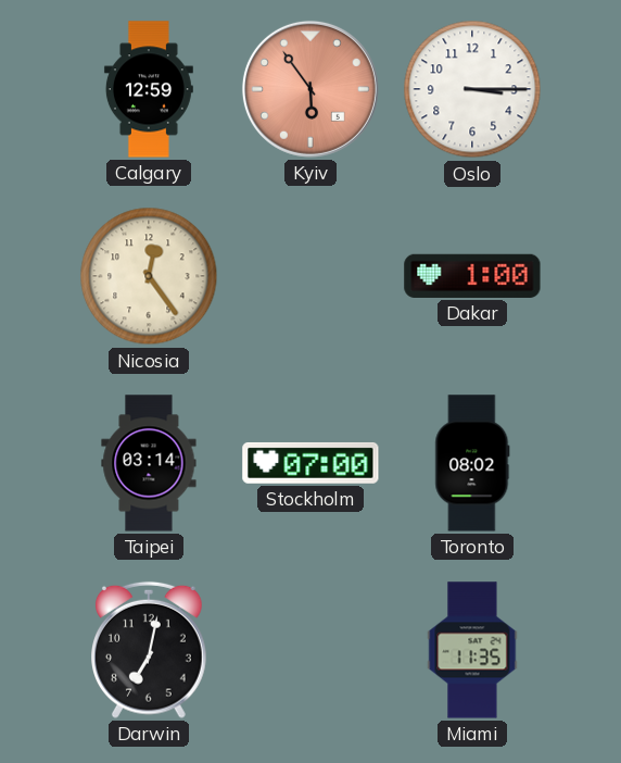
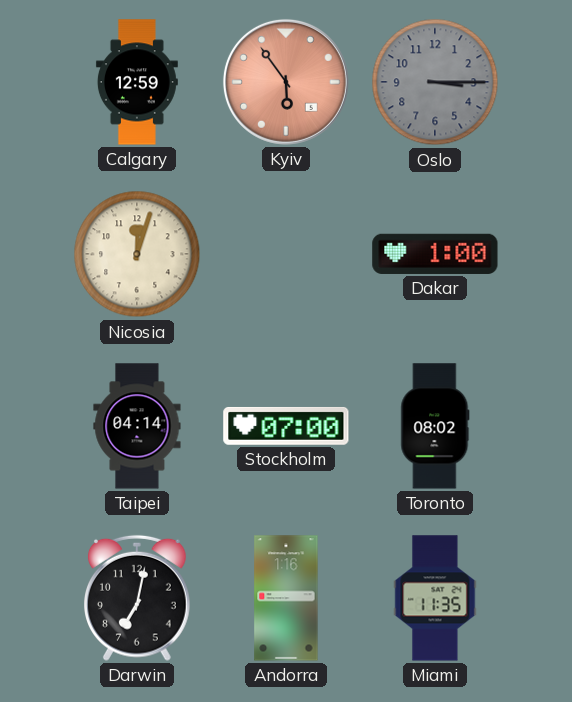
Oslo dial: white -> grey
Nicosia: 12:24 -> 12:03
Taipei: 03:14 -> 04:14
Andorra: none -> 1:16
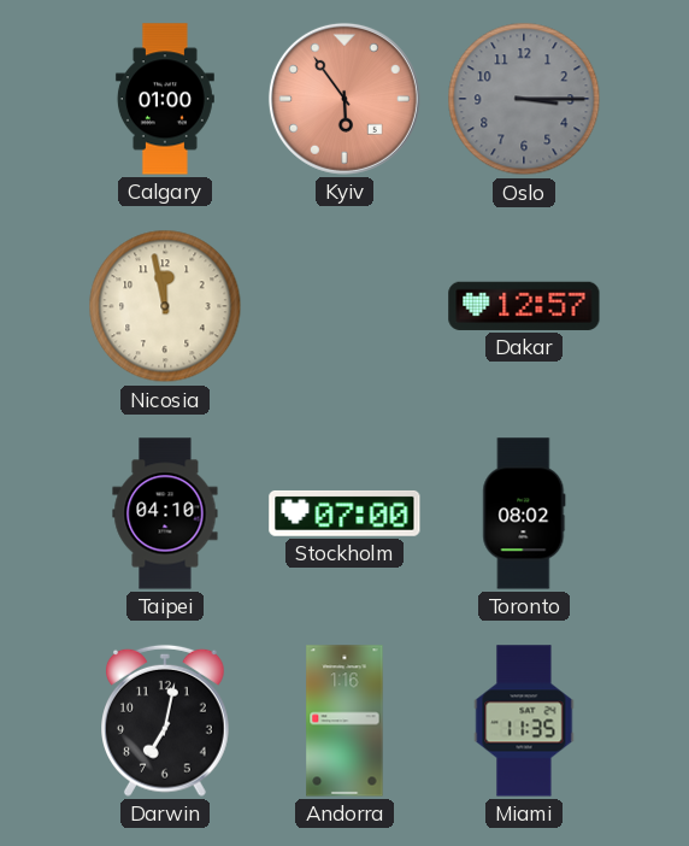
Calgary: 12:59 -> 01:00
Nicosia: 12:03 -> 11:58
Dakar: 1:00 -> 12:57
Taipei: 04:14 -> 04:10
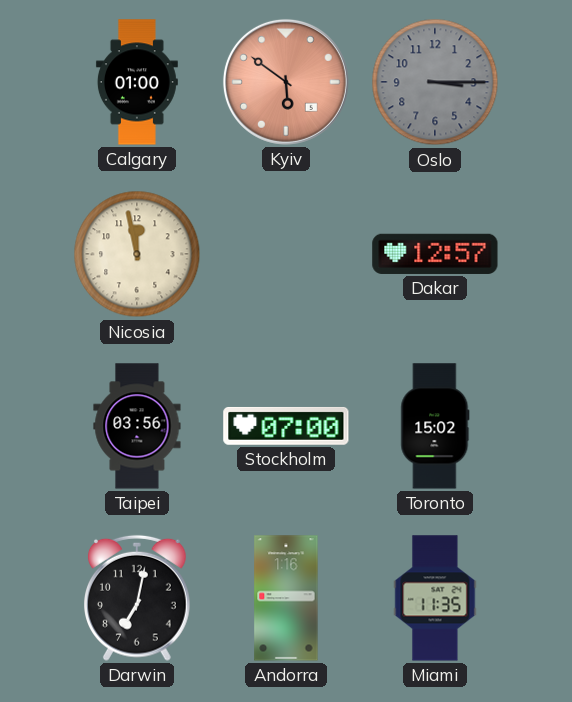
Kyiv: 5:54 -> 5:51
Taipei: 04:10 -> 03:56
Toronto: 08:02 -> 15:02
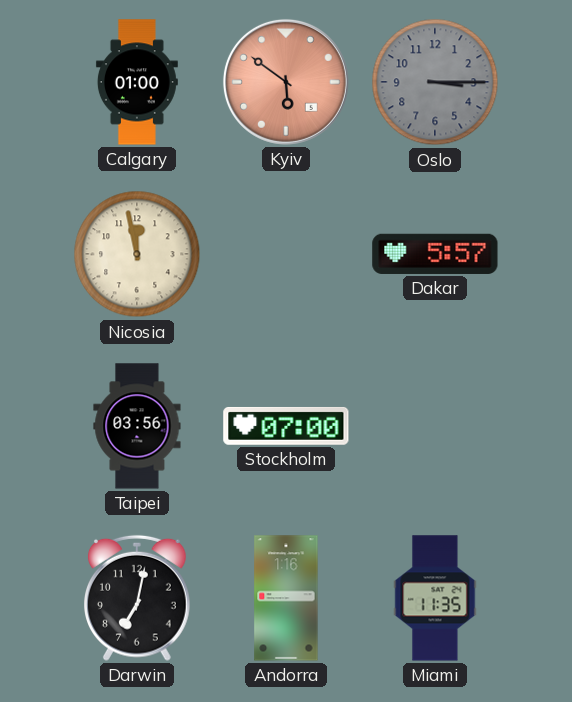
Dakar: 12:57 -> 5:57
Toronto: 15:02 -> none
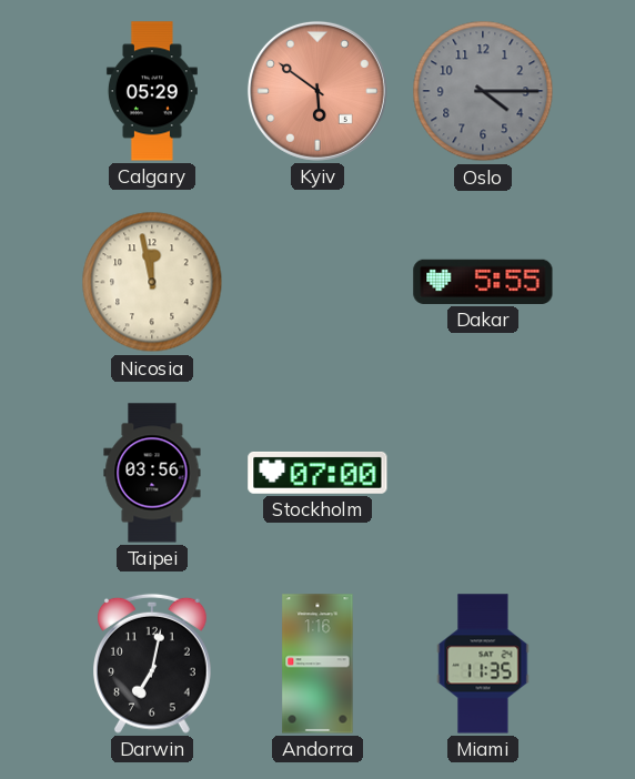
Calgary: 01:00 -> 05:29
Oslo: 3:15 -> 4:15
Dakar: 5:57 -> 5:55
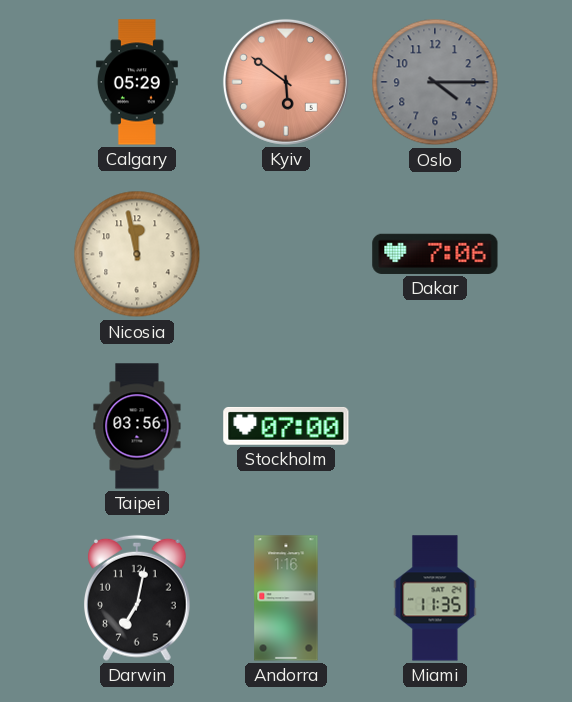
Dakar: 5:55 -> 7:06
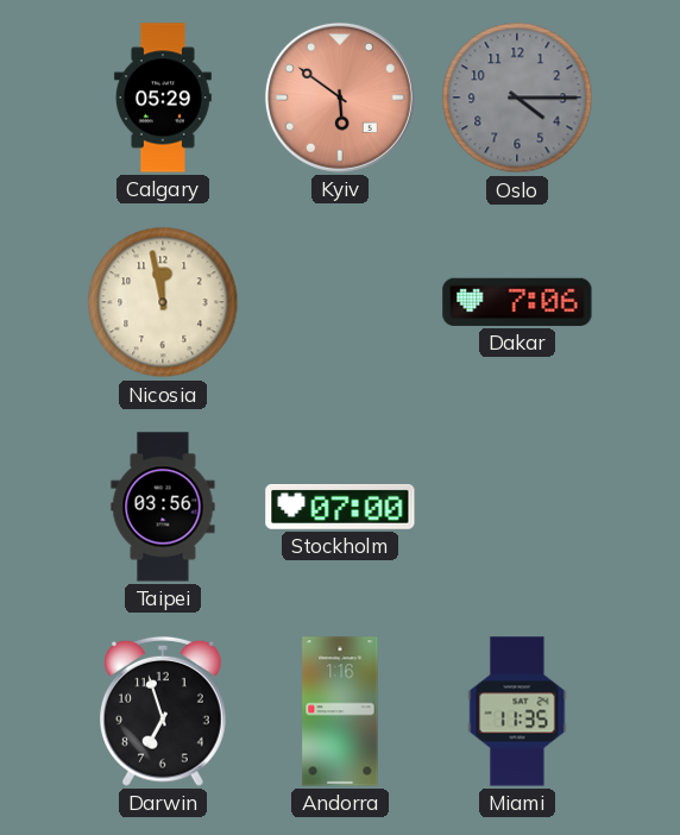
Darwin: 7:02 -> 6:57
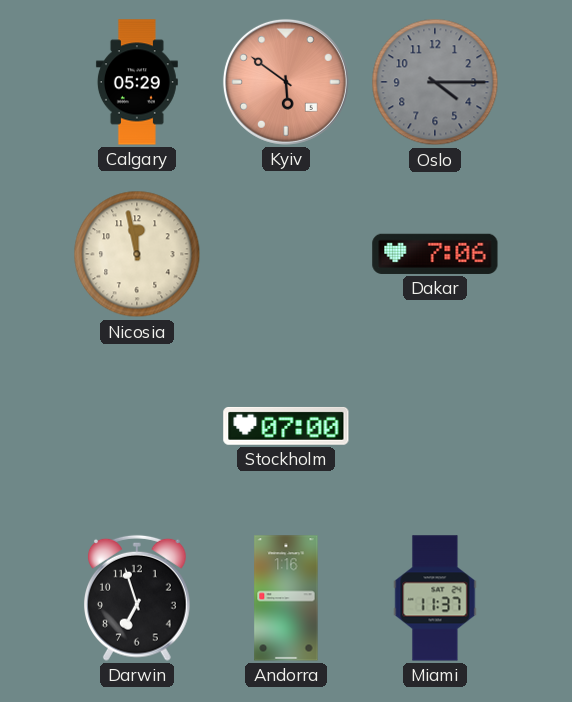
Taipei: 03:56 -> none
Miami: 11:35 -> 11:37
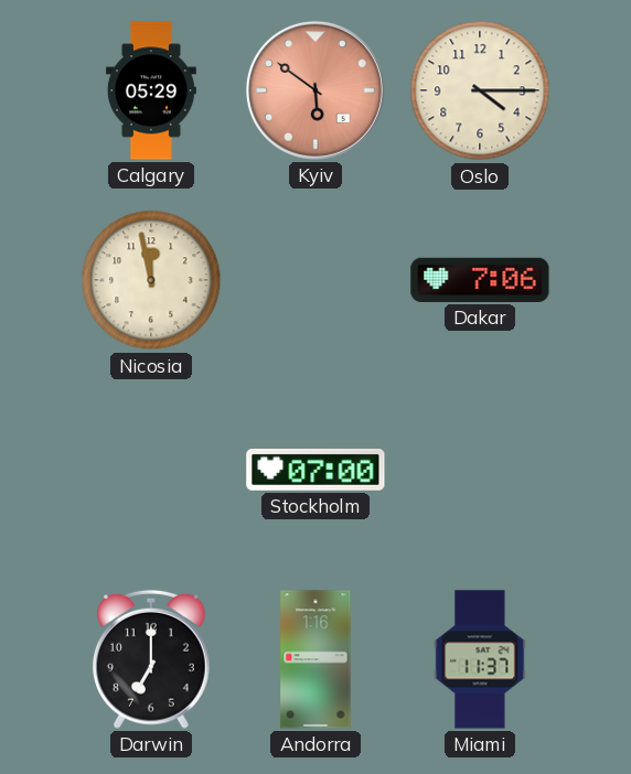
Oslo dial: grey -> cream
Darwin: 6:57 -> 7:00
